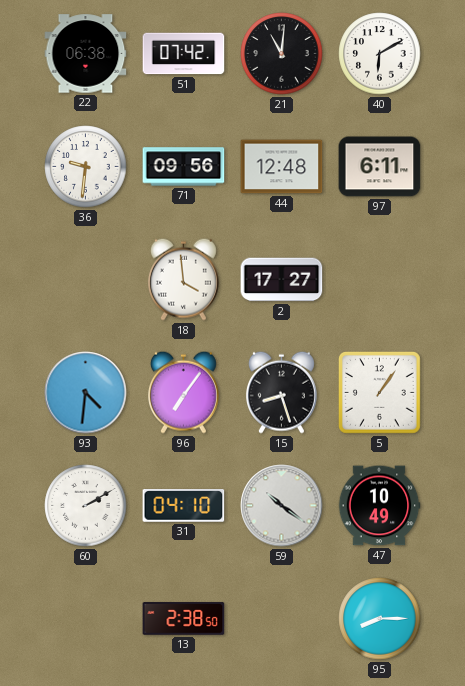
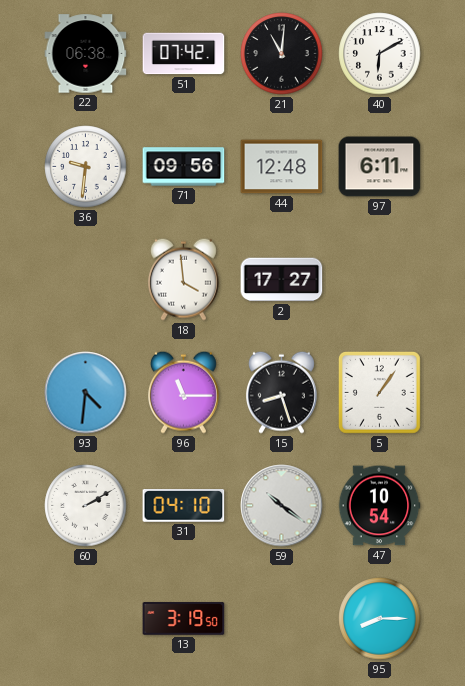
96: 7:06 -> 11:15
47: 10:49 -> 10:54
13: 2:38 -> 3:19
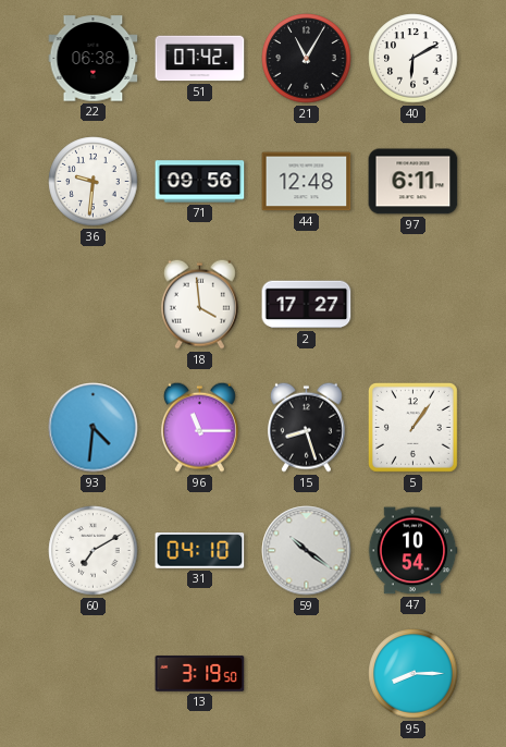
21: 11:01 -> 11:05
60: 2:10 -> 7:10
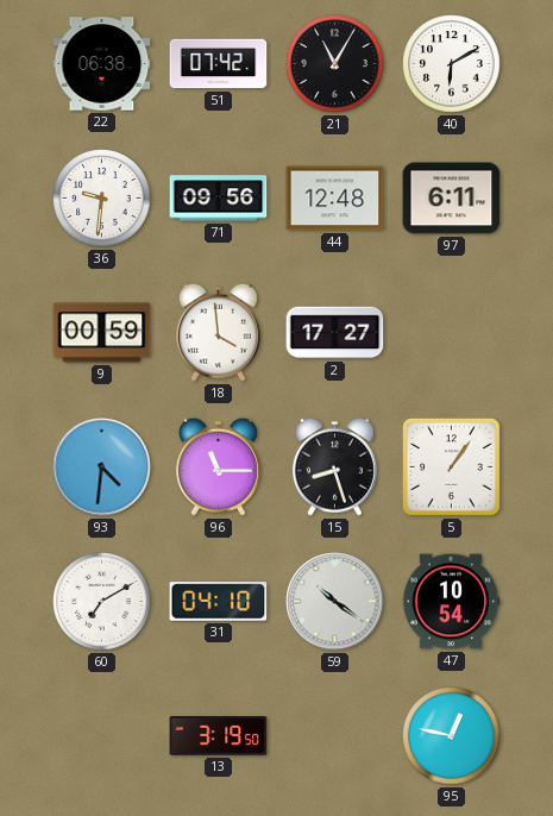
9: none -> 00:59
95: 8:15 -> 12:47
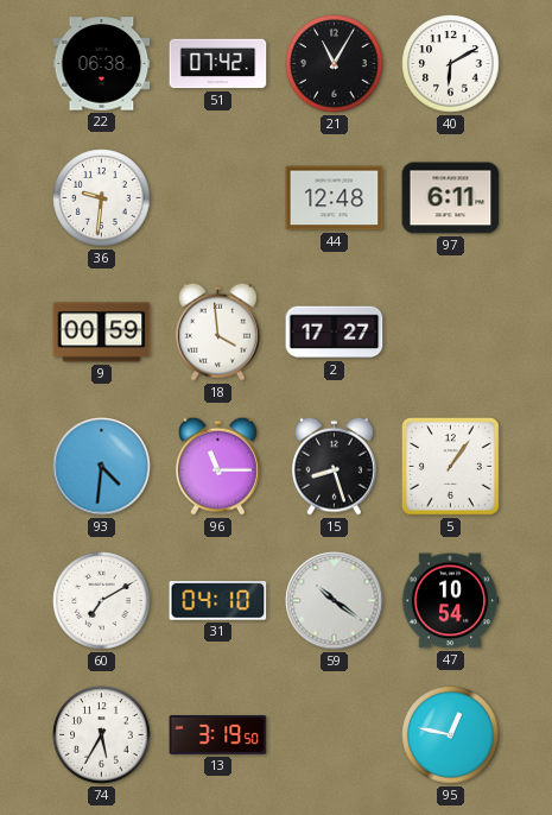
71: 09:56 -> none
74: none -> 5:35
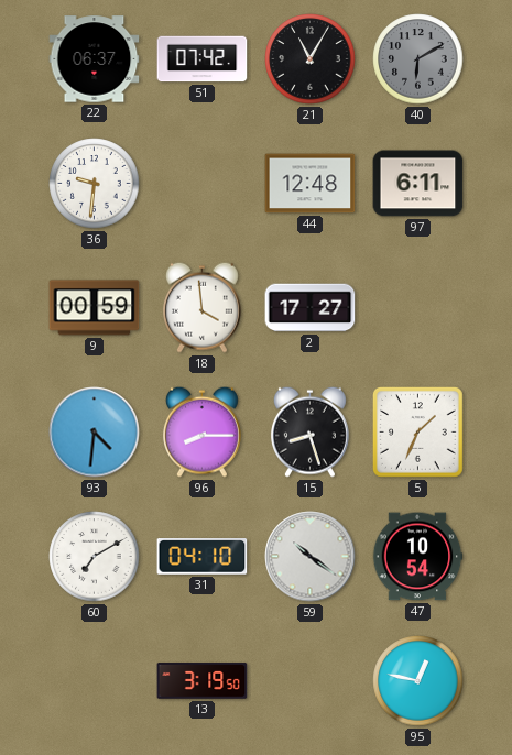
22: 06:38 -> 06:37
40 dial: white -> grey
96: 11:15 -> 8:15
5: 1:06 -> 1:34
74: 5:35 -> none
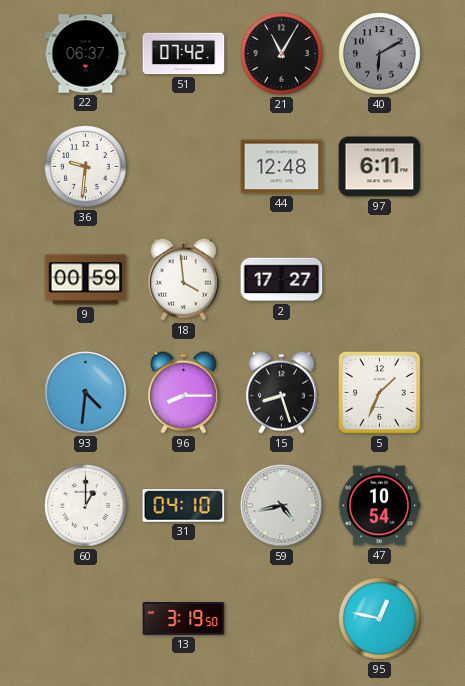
60: 7:10 -> 1:00
59: 10:21 -> 4:43
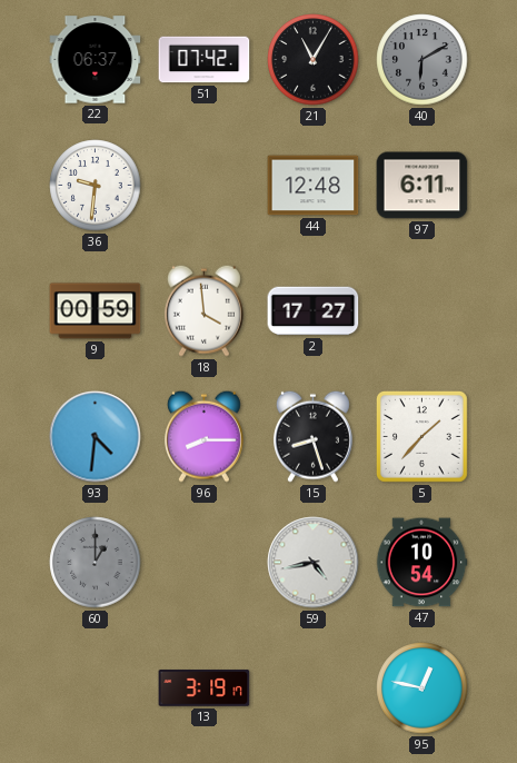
5: 1:34 -> 1:37
60 dial: white -> grey
31: 04:10 -> none
13: 3:19:50 -> 3:19:17
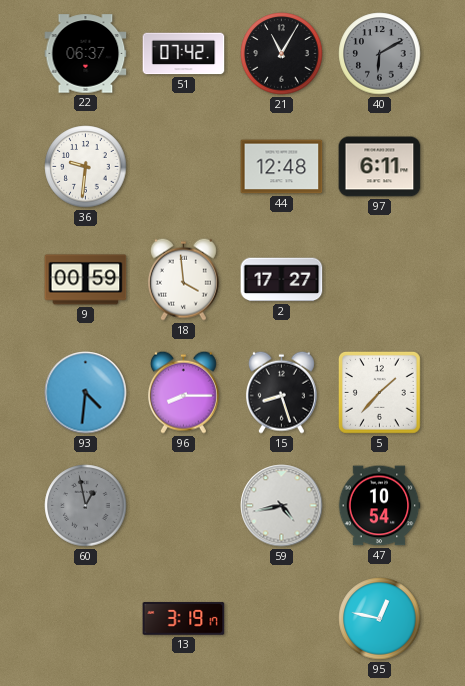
60: 1:00 -> 12:58
